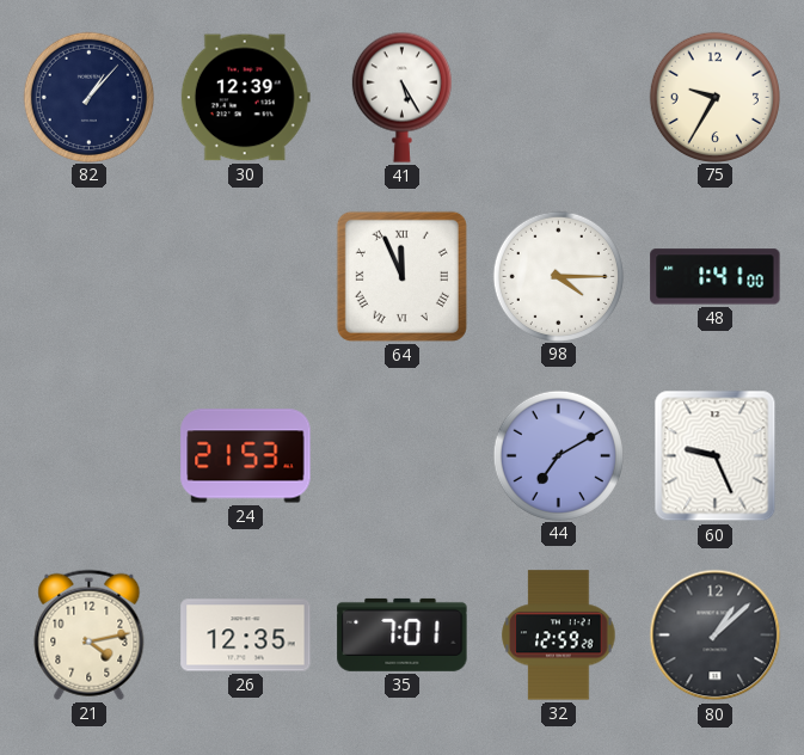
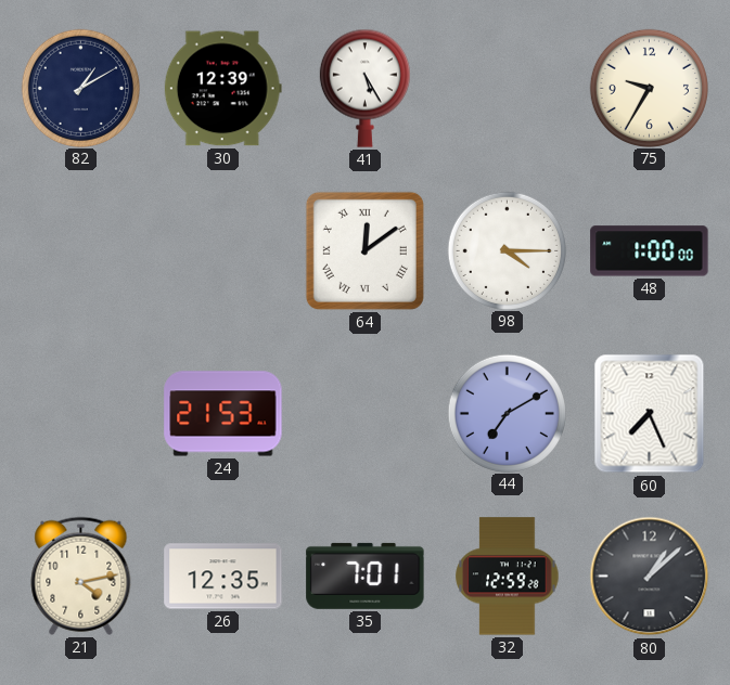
82: 1:07 -> 1:10
64: 11:56 -> 12:09
48: 1:41 -> 1:00
60: 9:26 -> 7:26
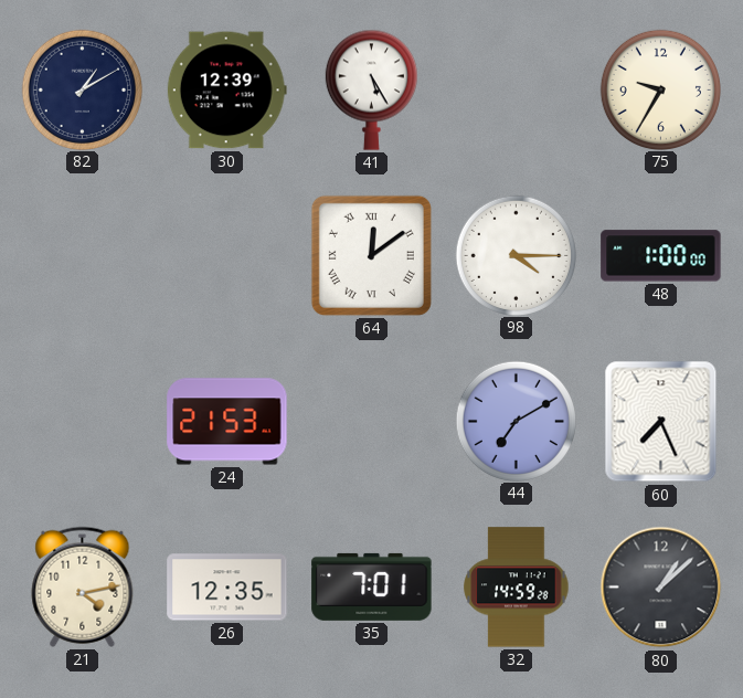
32: 12:59 -> 14:59
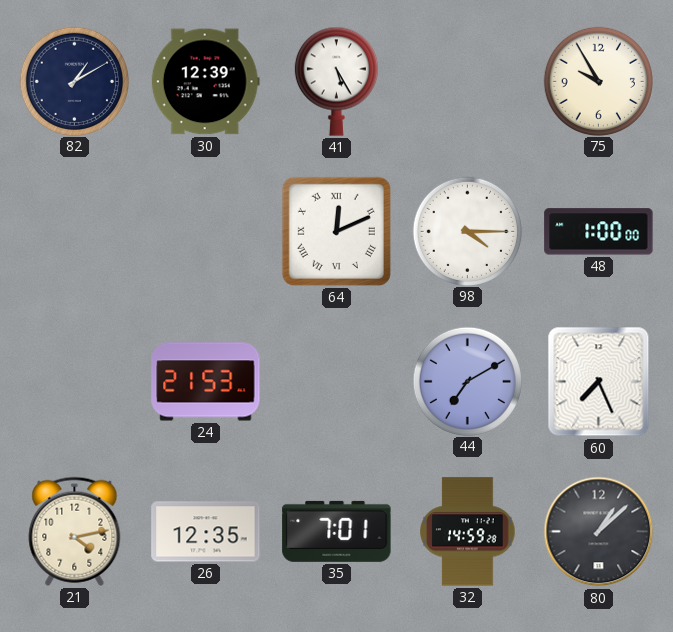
75: 9:35 -> 9:55
64: 12:09 -> 12:11
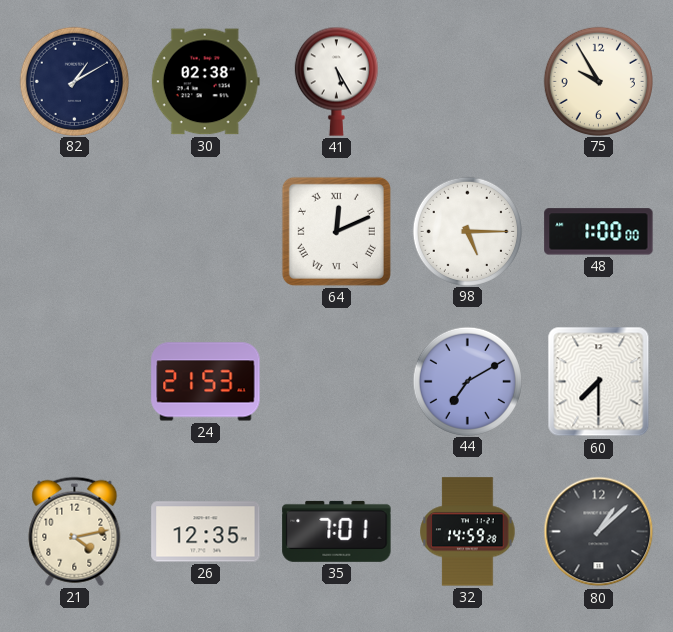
30: 12:39 -> 02:38
98: 4:15 -> 5:15
60: 7:26 -> 7:30
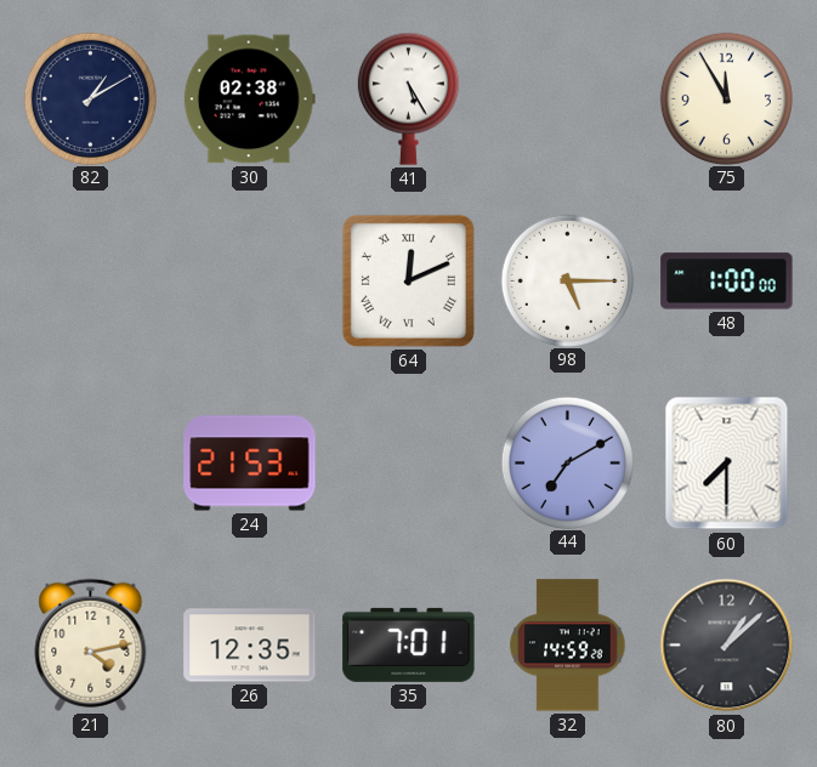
75: 9:55 -> 11:55
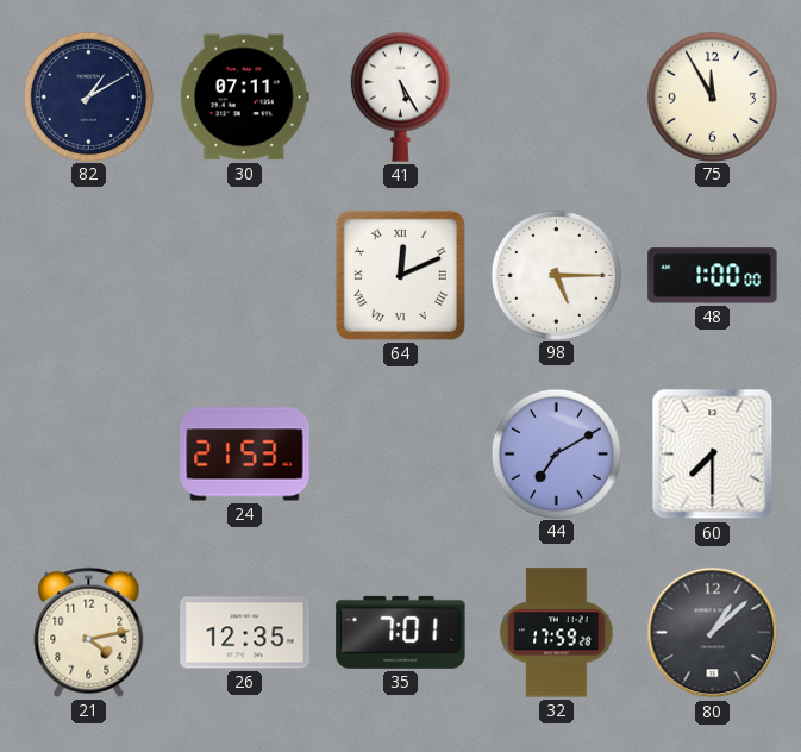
30: 02:38 -> 07:11
32: 14:59 -> 17:59
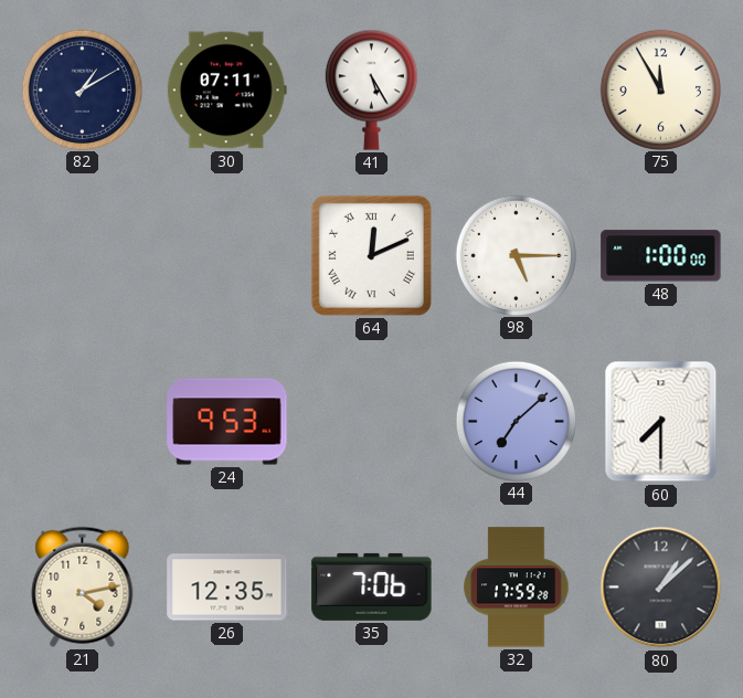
24: 21:53 -> 9:53
44: 7:10 -> 7:08
35: 7:01 -> 7:06
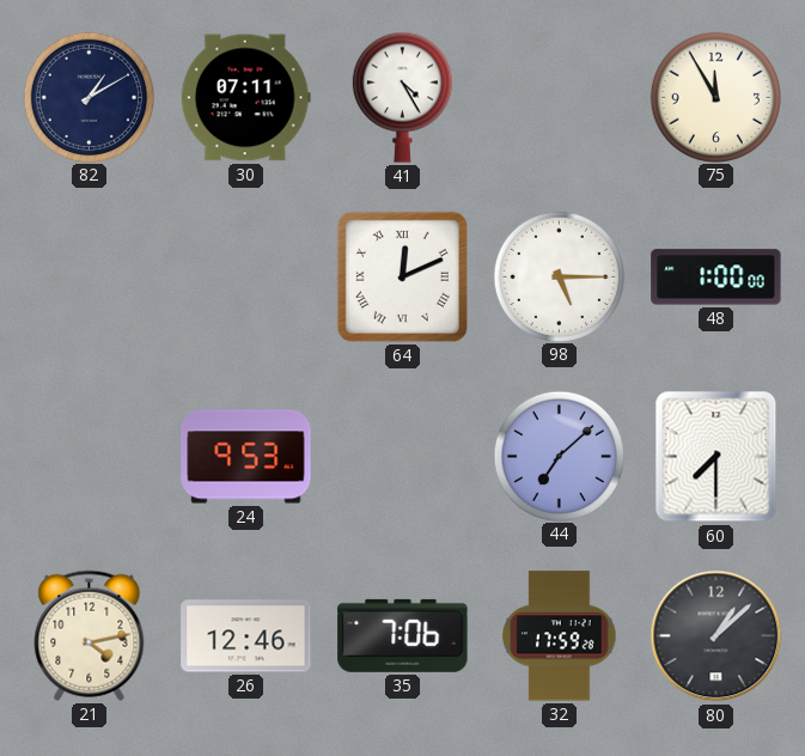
41: 5:25 -> 4:25
26: 12:35 -> 12:46
